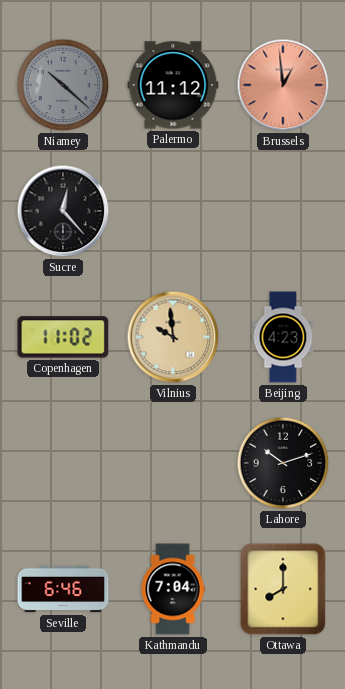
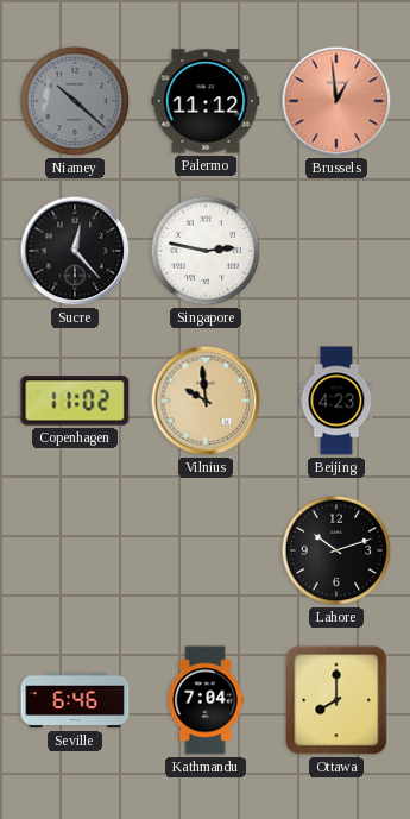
Singapore: none -> 2:47
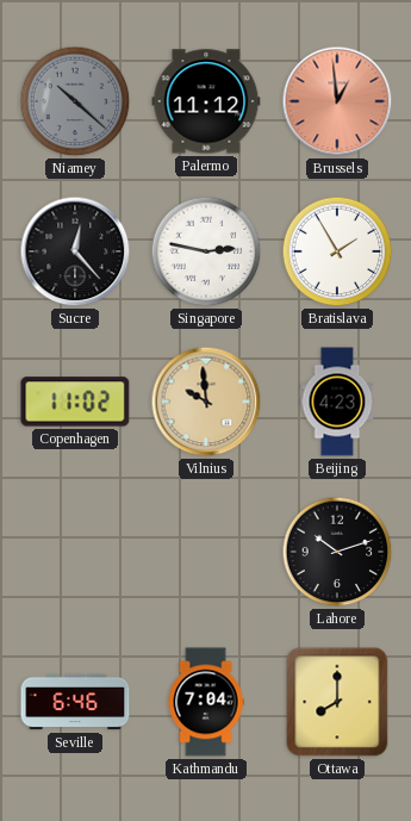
Bratislava: none -> 1:55
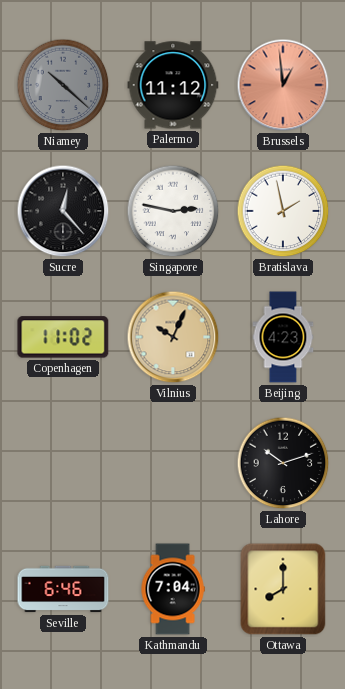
Bratislava: 1:55 -> 1:58
Vilnius: 9:59 -> 10:04
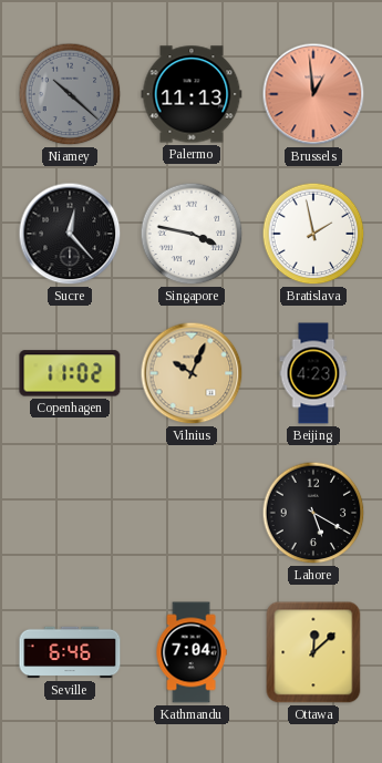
Palermo: 11:12 -> 11:13
Singapore: 2:47 -> 3:47
Lahore: 10:12 -> 5:20
Ottawa: 8:00 -> 12:08
